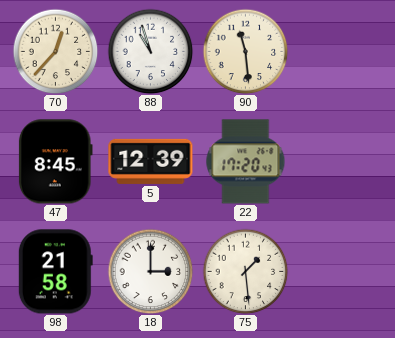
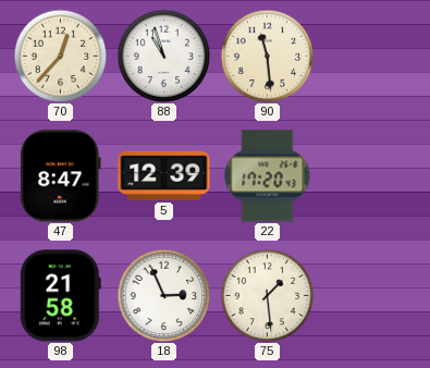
47: 8:45 -> 8:47
18: 3:00 -> 2:56
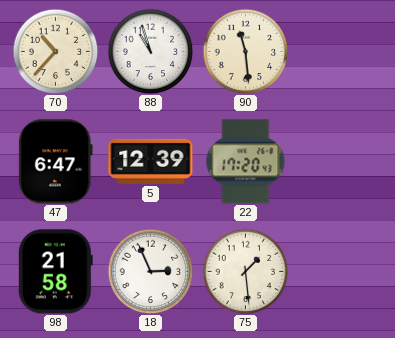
70: 12:37 -> 10:37
47: 8:47 -> 6:47
